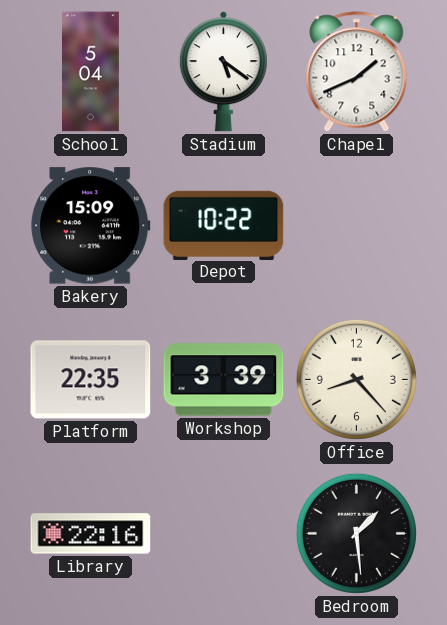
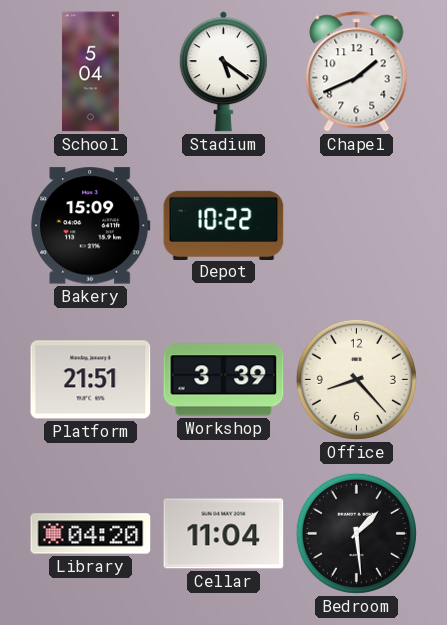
Platform: 22:35 -> 21:51
Library: 22:16 -> 04:20
Cellar: none -> 11:04
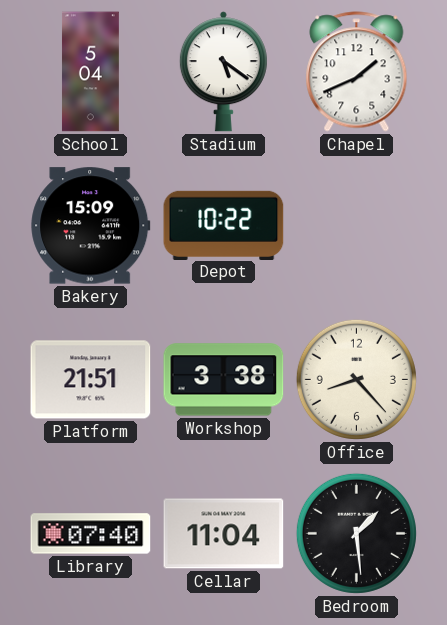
Workshop: 3:39 -> 3:38
Library: 04:20 -> 07:40
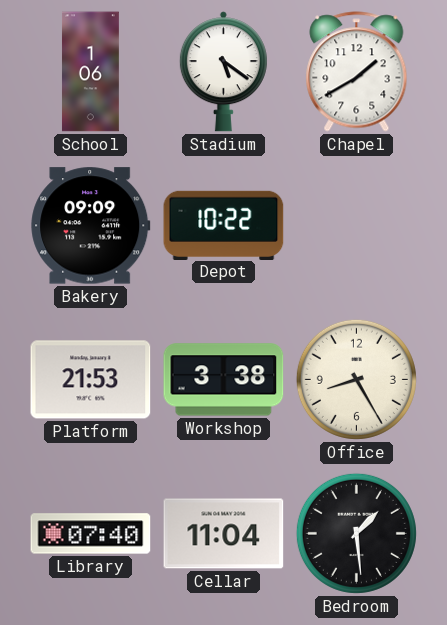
School: 5:04 -> 1:06
Chapel: 1:41 -> 1:40
Bakery: 15:09 -> 09:09
Platform: 21:51 -> 21:53
Office: 8:23 -> 8:25
